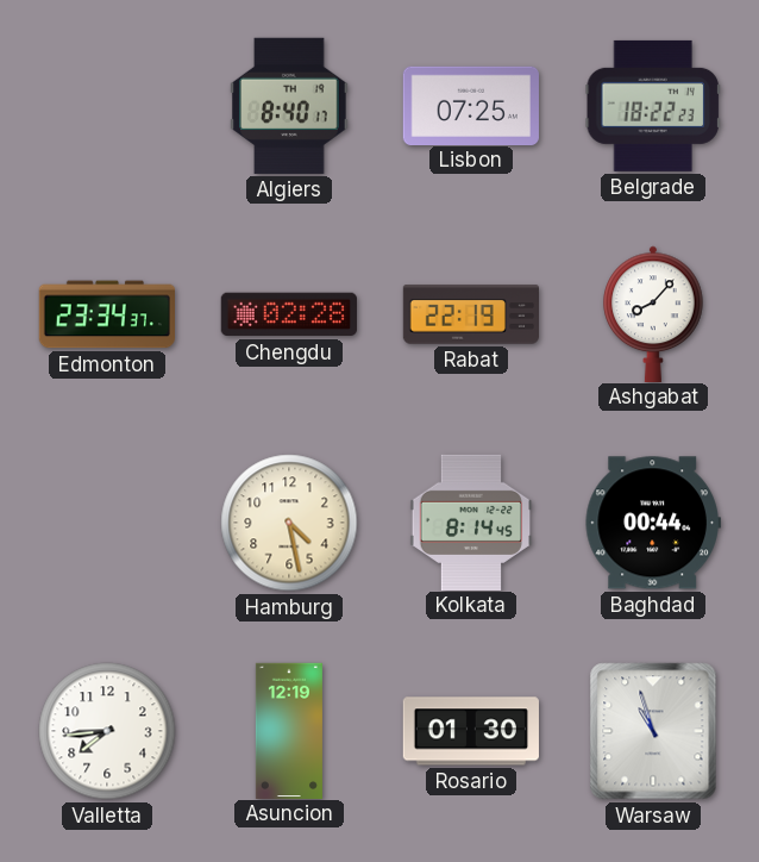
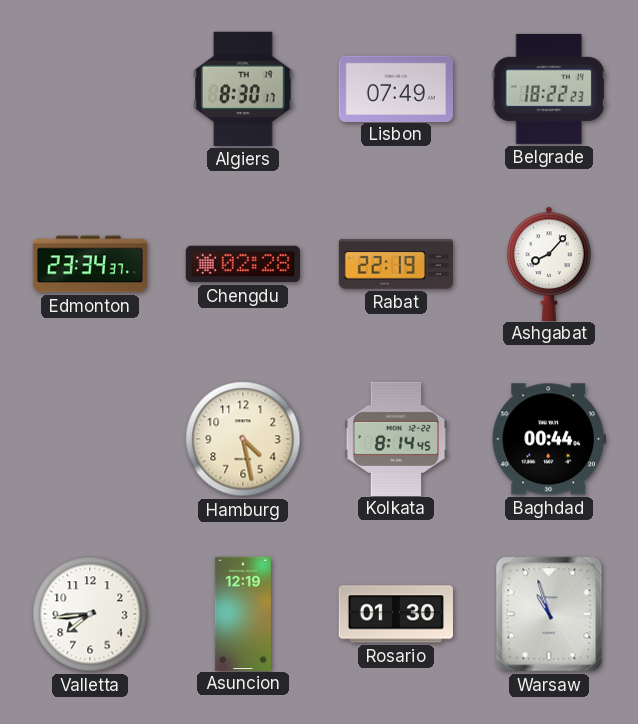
Algiers: 8:40 -> 8:30
Lisbon: 07:25 -> 07:49
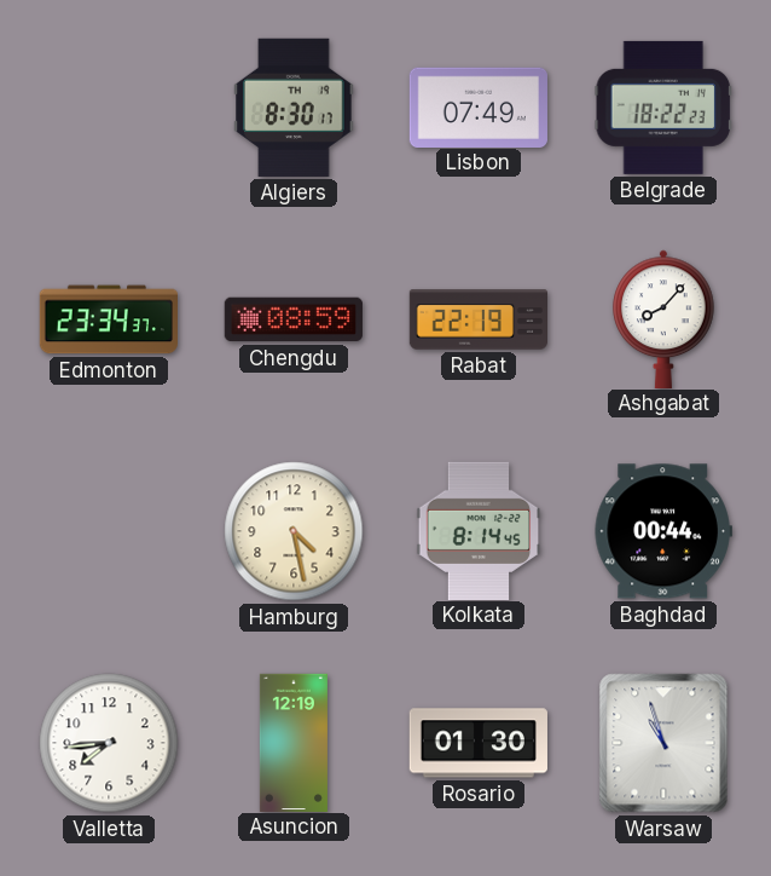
Chengdu: 02:28 -> 08:59
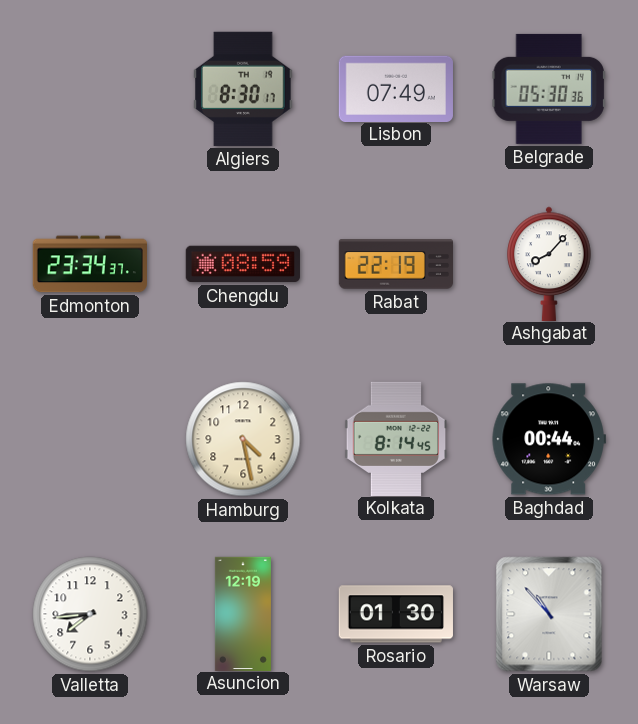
Belgrade: 18:22 -> 05:30
Warsaw: 10:57 -> 10:53
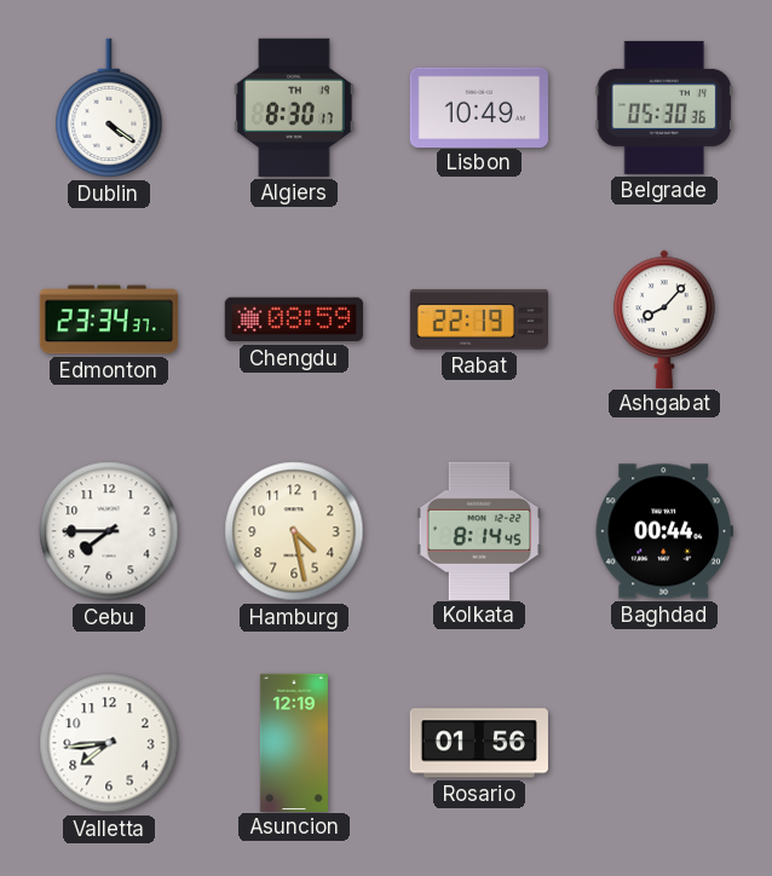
Dublin: none -> 4:21
Lisbon: 07:49 -> 10:49
Cebu: none -> 7:45
Rosario: 01:30 -> 01:56
Warsaw: 10:53 -> none
